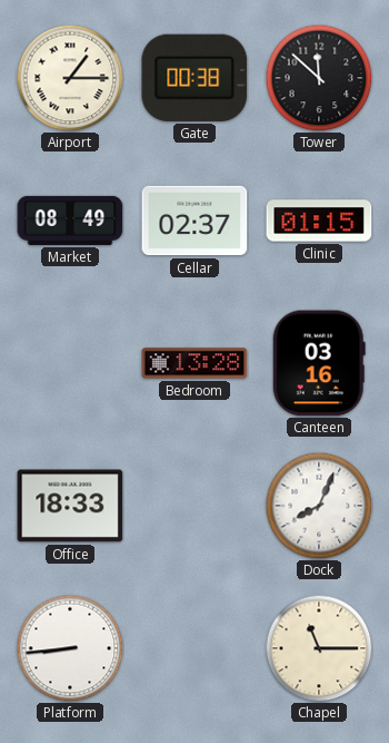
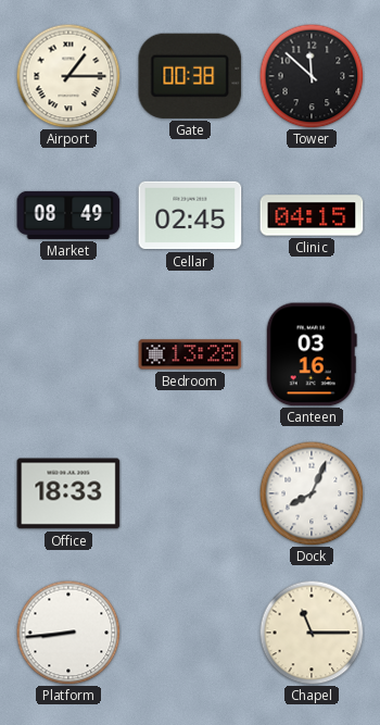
Cellar: 02:37 -> 02:45
Clinic: 01:15 -> 04:15
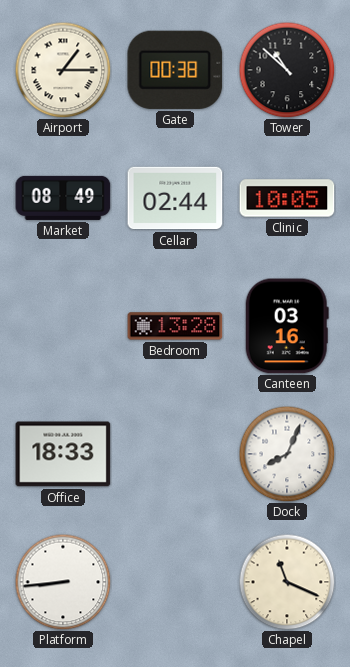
Tower: 11:52 -> 10:52
Cellar: 02:45 -> 02:44
Clinic: 04:15 -> 10:05
Chapel: 11:15 -> 11:19
